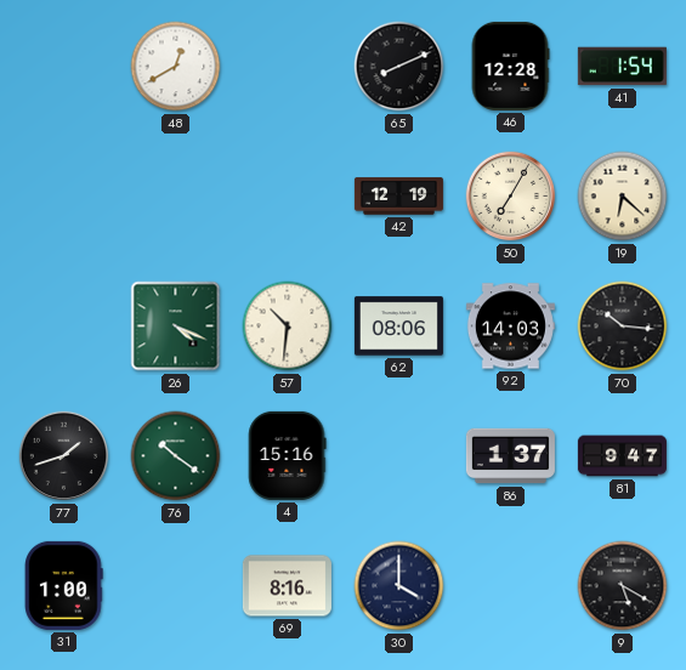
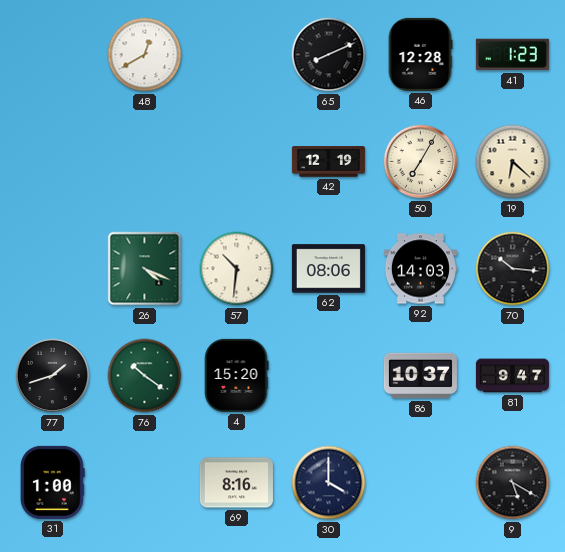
41: 1:54 -> 1:23
4: 15:16 -> 15:20
86: 1:37 -> 10:37
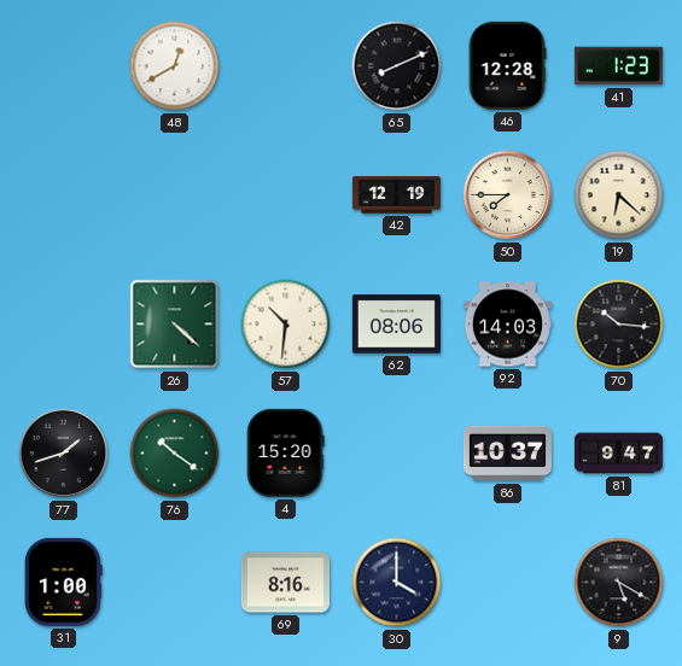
50: 7:05 -> 7:45
26: 4:19 -> 4:22
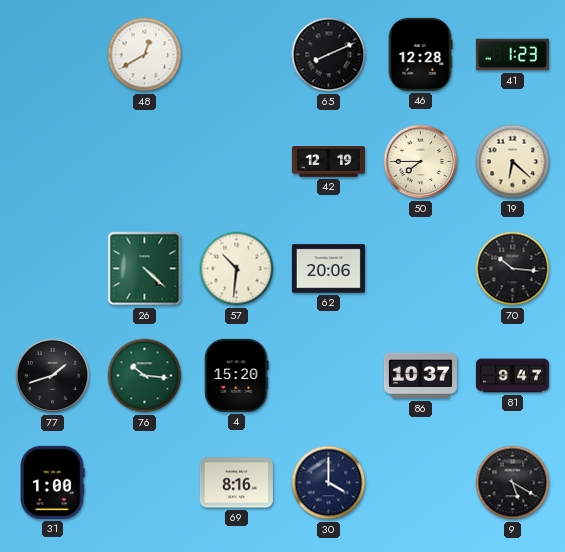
62: 08:06 -> 20:06
92: 14:03 -> none
76: 10:21 -> 10:16
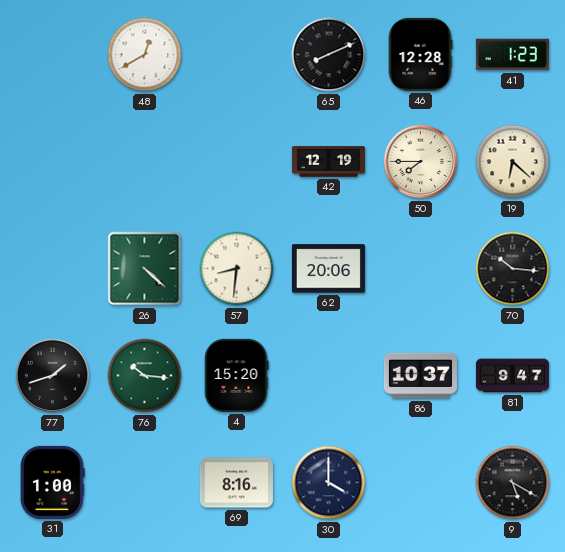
57: 10:31 -> 8:31
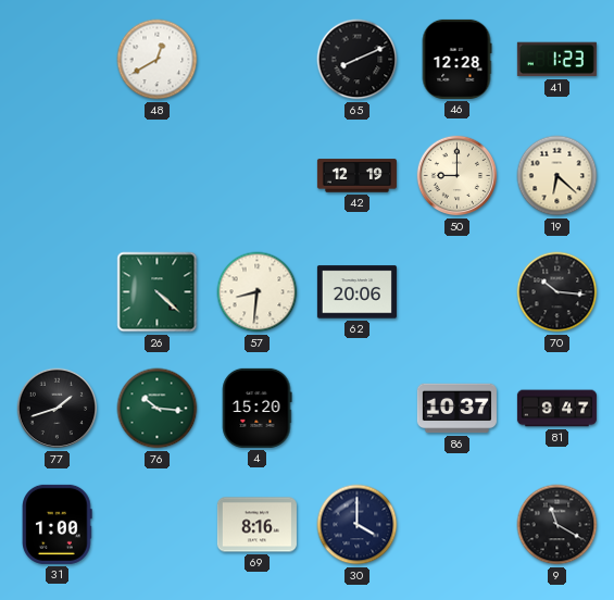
50: 7:45 -> 9:00
9: 5:20 -> 11:20
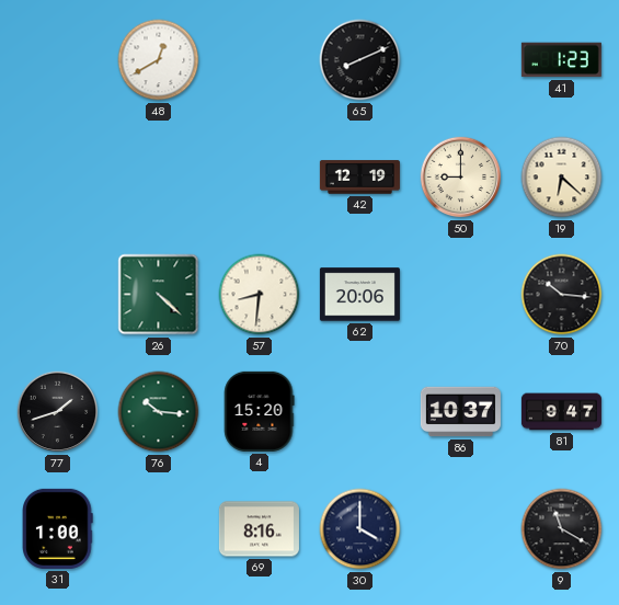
46: 12:28 -> none
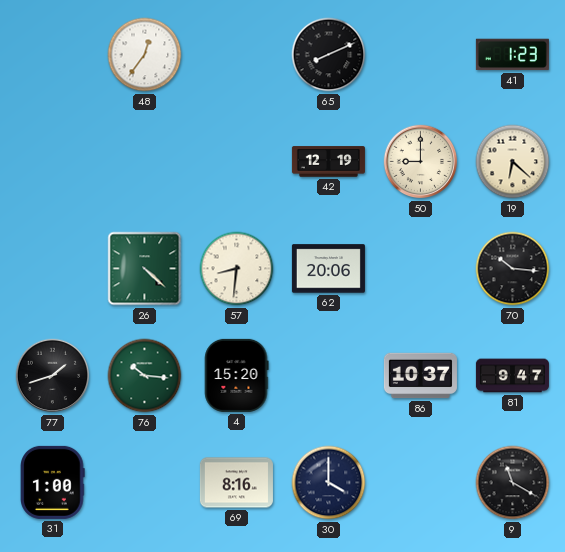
48: 12:40 -> 12:36
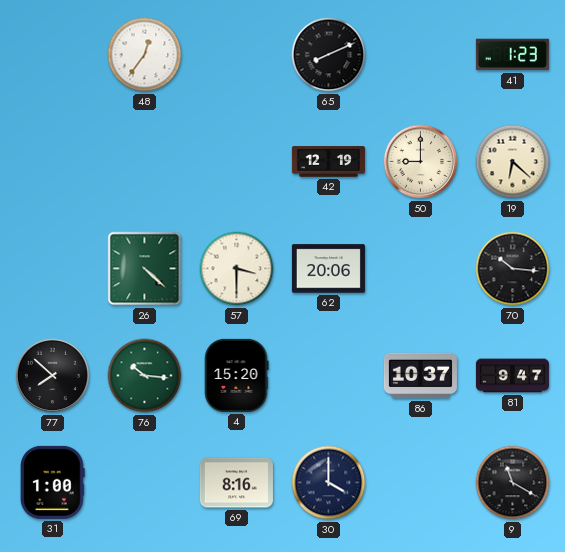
57: 8:31 -> 3:30
77: 1:42 -> 7:52
